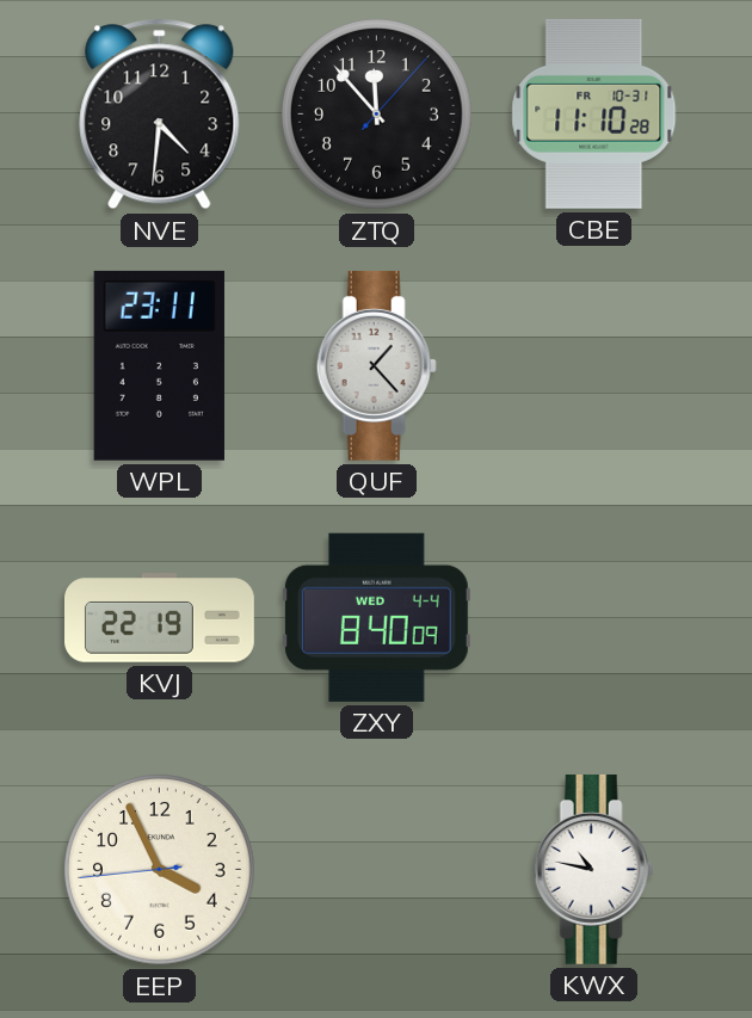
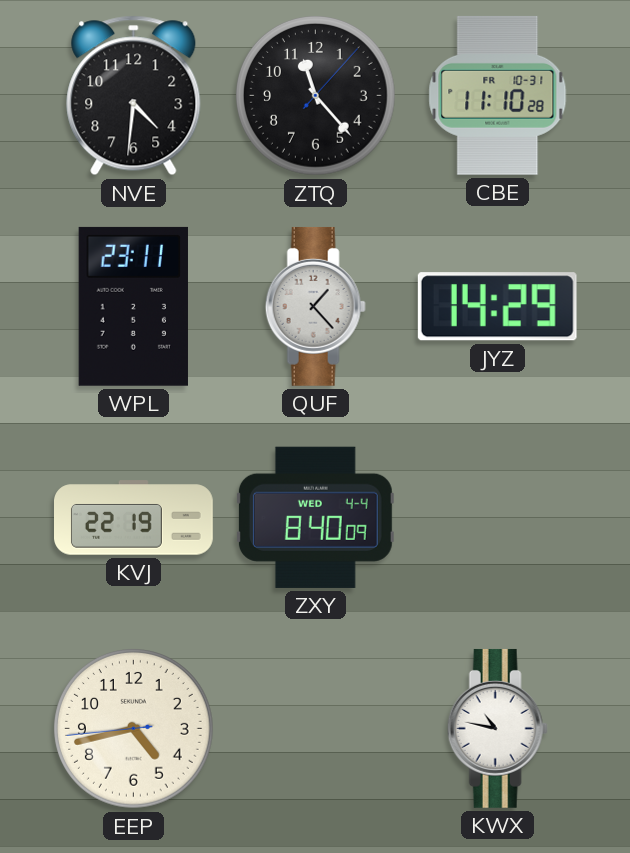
ZTQ: 11:53 -> 11:23
JYZ: none -> 14:29
EEP: 3:55 -> 4:42
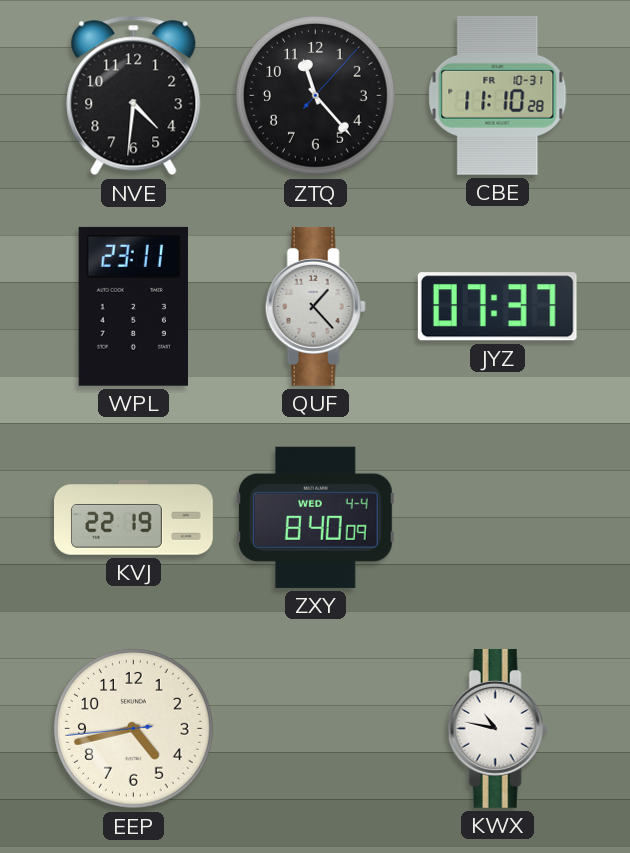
JYZ: 14:29 -> 07:37
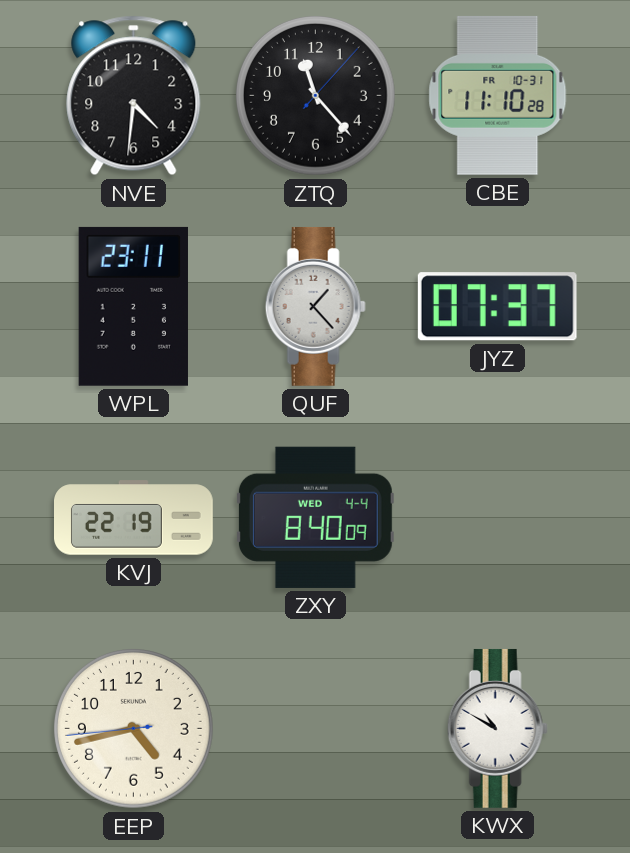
KWX: 10:47 -> 10:50
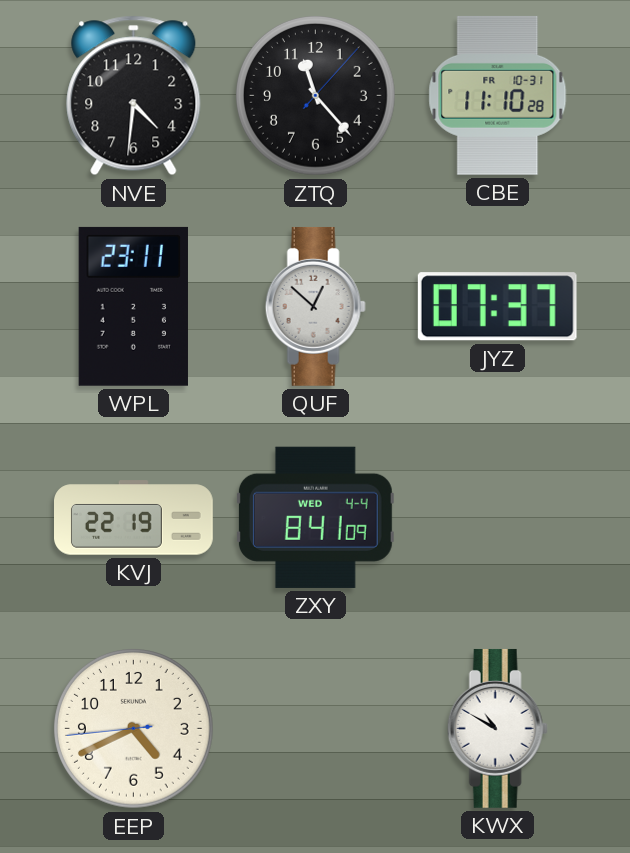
QUF: 1:23 -> 12:52
ZXY: 8:40 -> 8:41
EEP: 4:42 -> 4:40
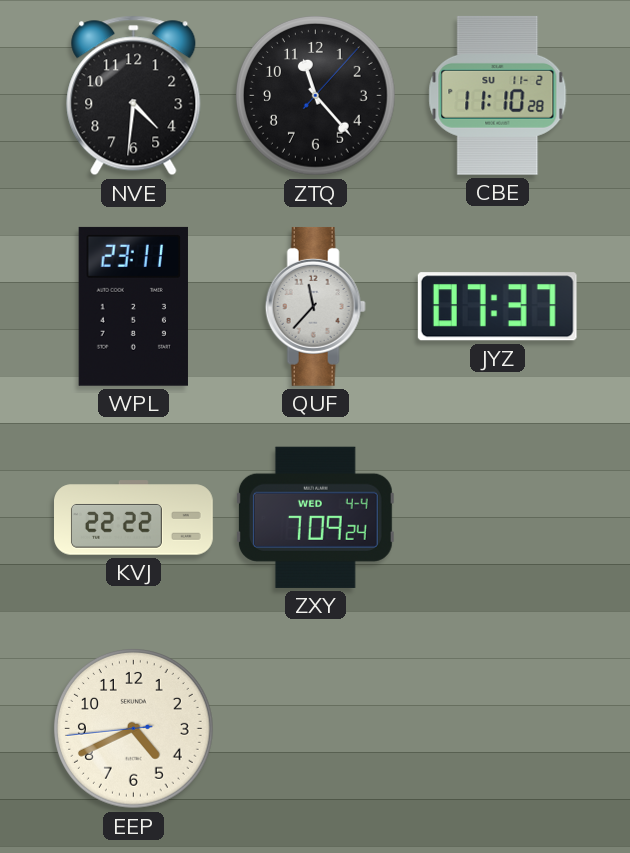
CBE date: FR 10-31 -> SU 11-2
QUF: 12:52 -> 11:37
KVJ: 22:19 -> 22:22
ZXY: 8:41 -> 7:09
KWX: 10:50 -> none
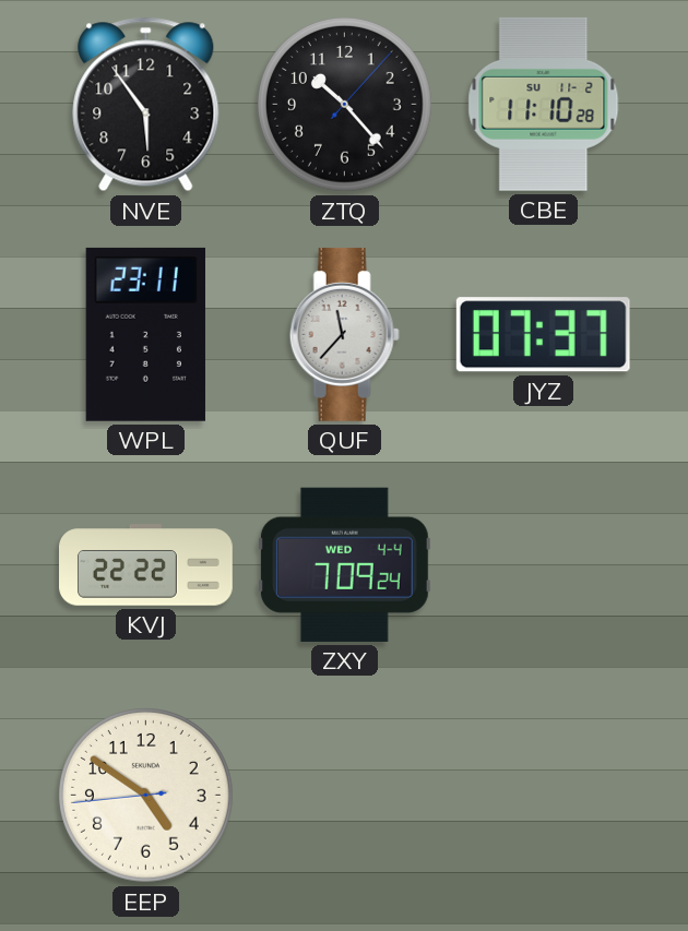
NVE: 4:31 -> 5:54
ZTQ: 11:23 -> 10:23
EEP: 4:40 -> 4:50
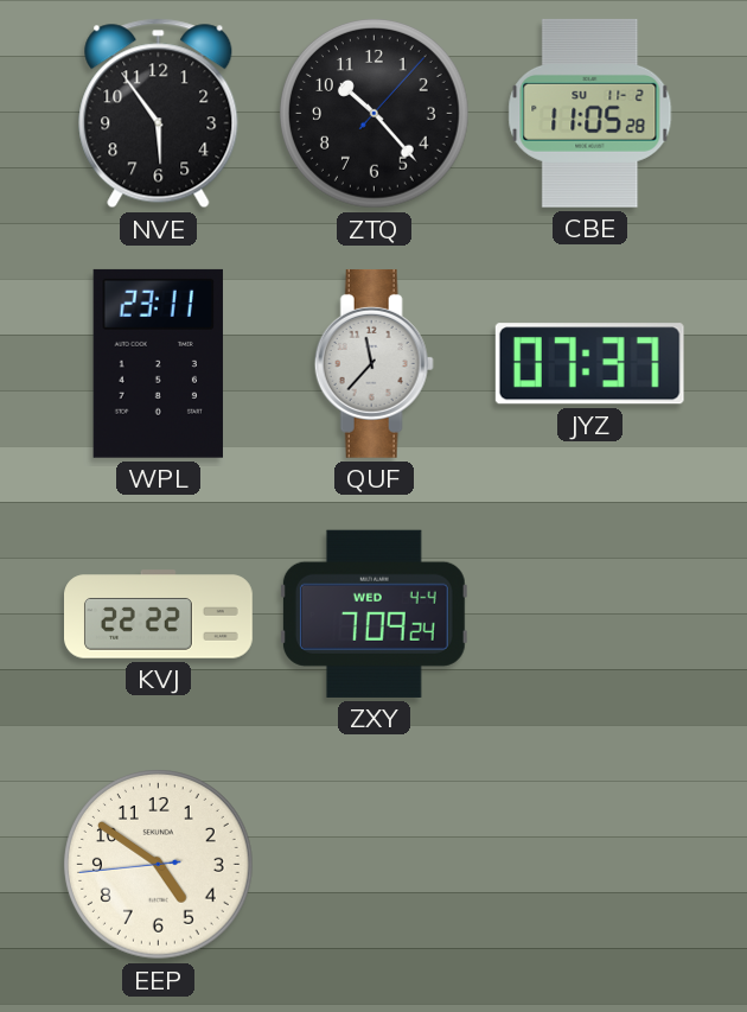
CBE: 11:10 -> 11:05
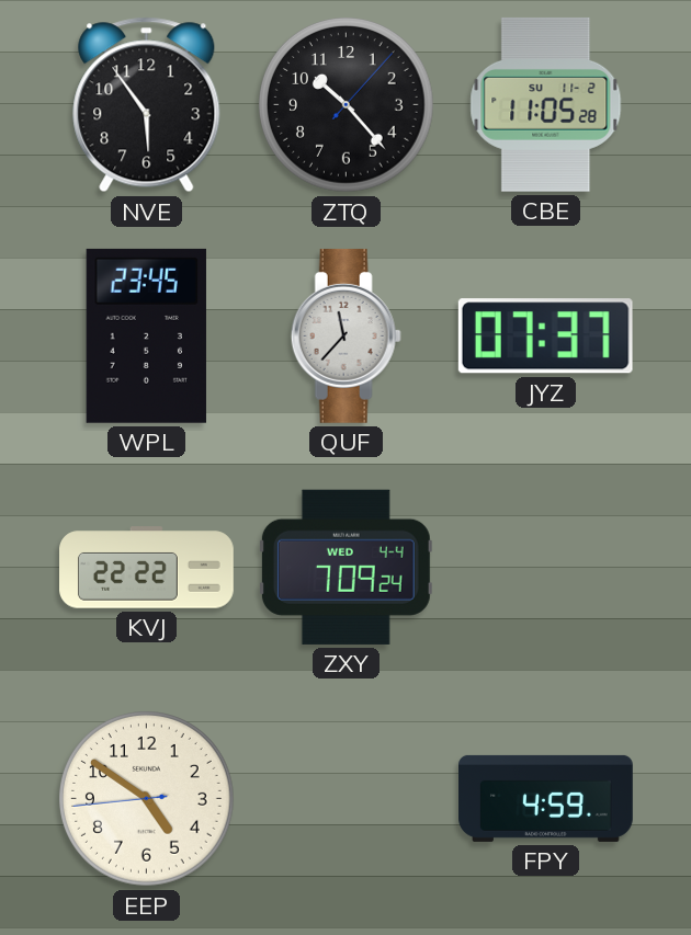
WPL: 23:11 -> 23:45
FPY: none -> 4:59
